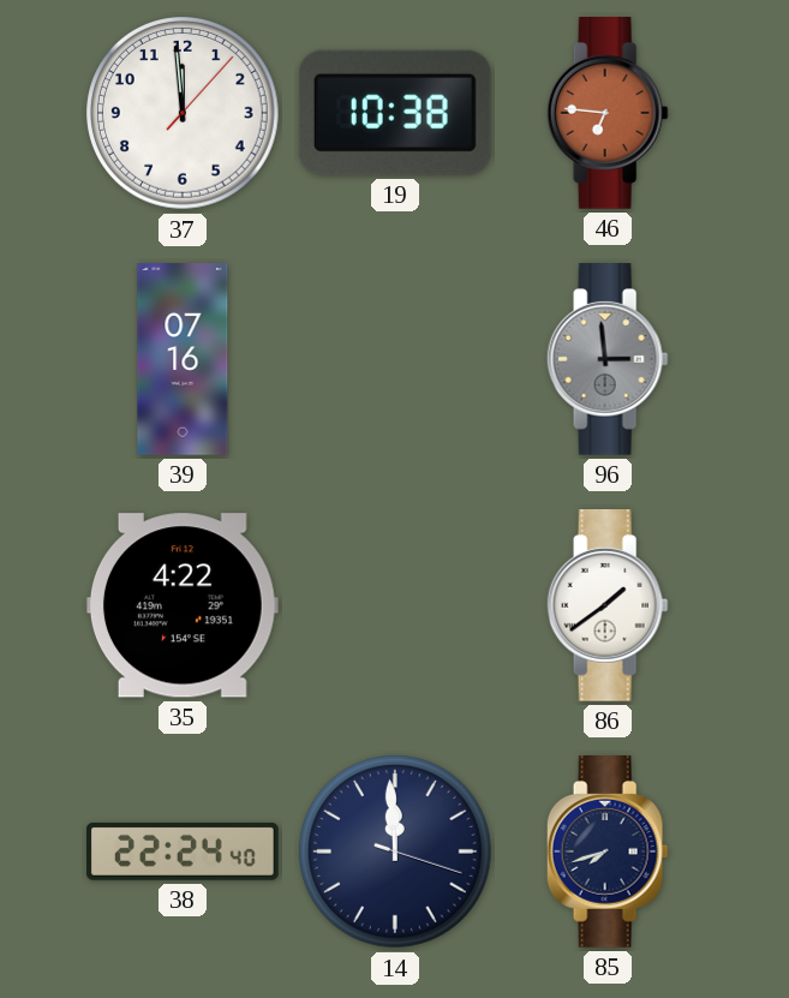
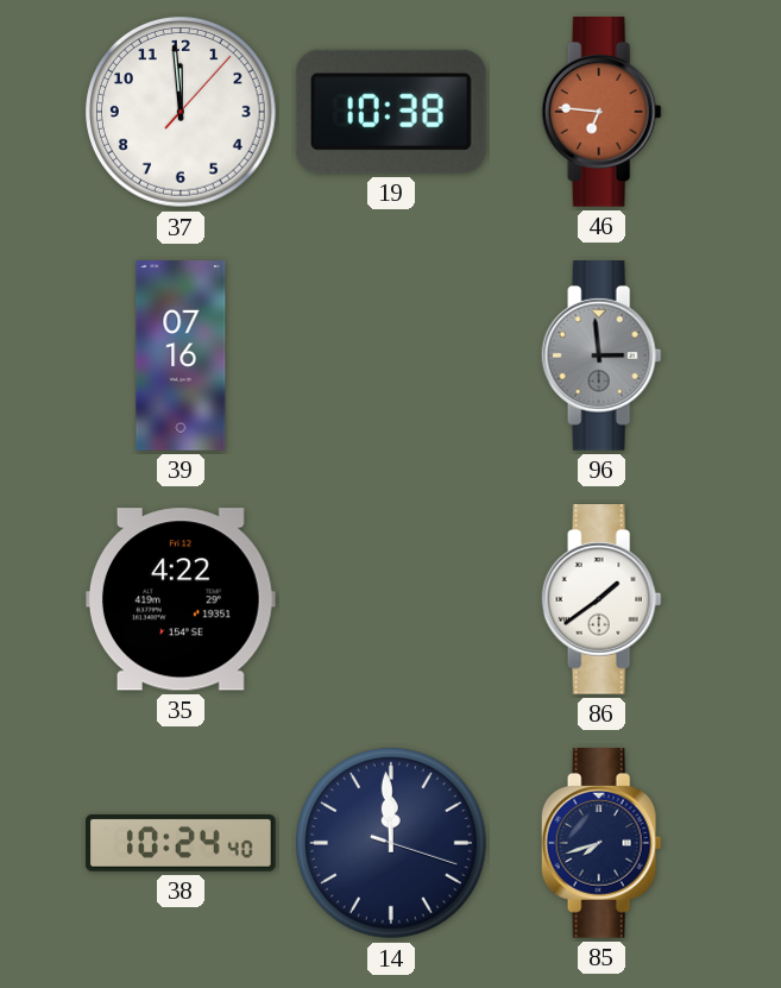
38: 22:24 -> 10:24
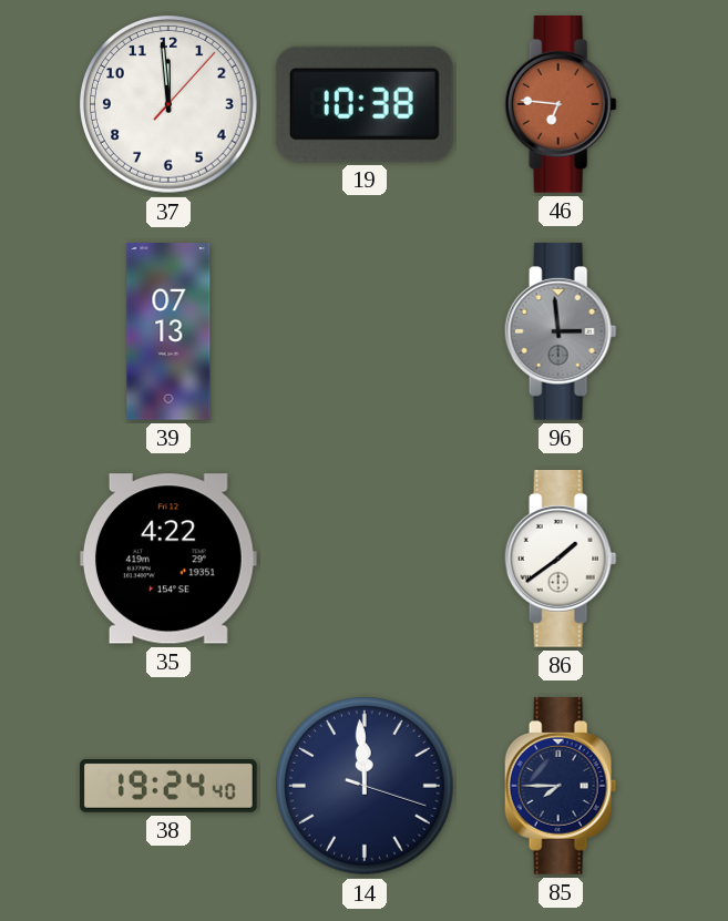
39: 07:16 -> 07:13
38: 10:24 -> 19:24
85: 7:42 -> 7:45
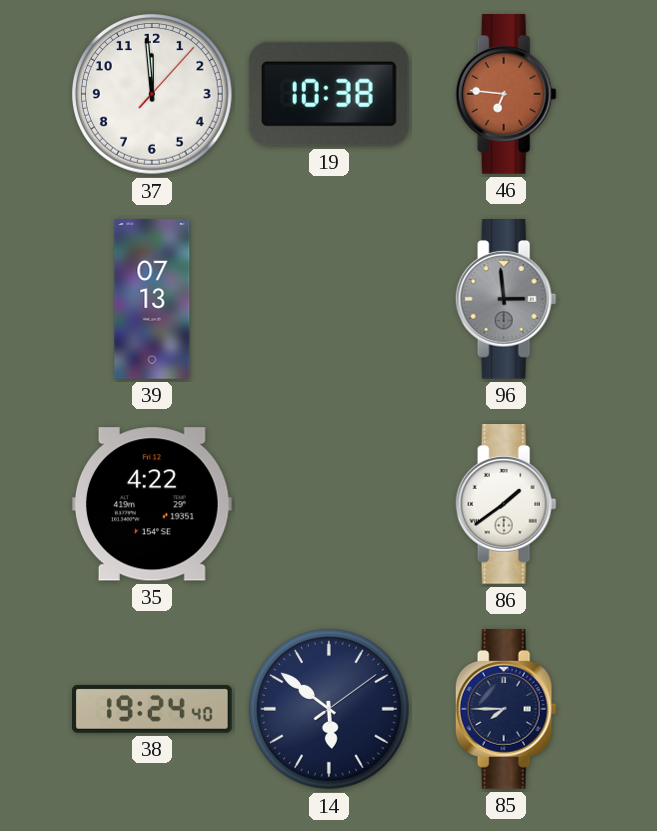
14: 11:59 -> 5:51
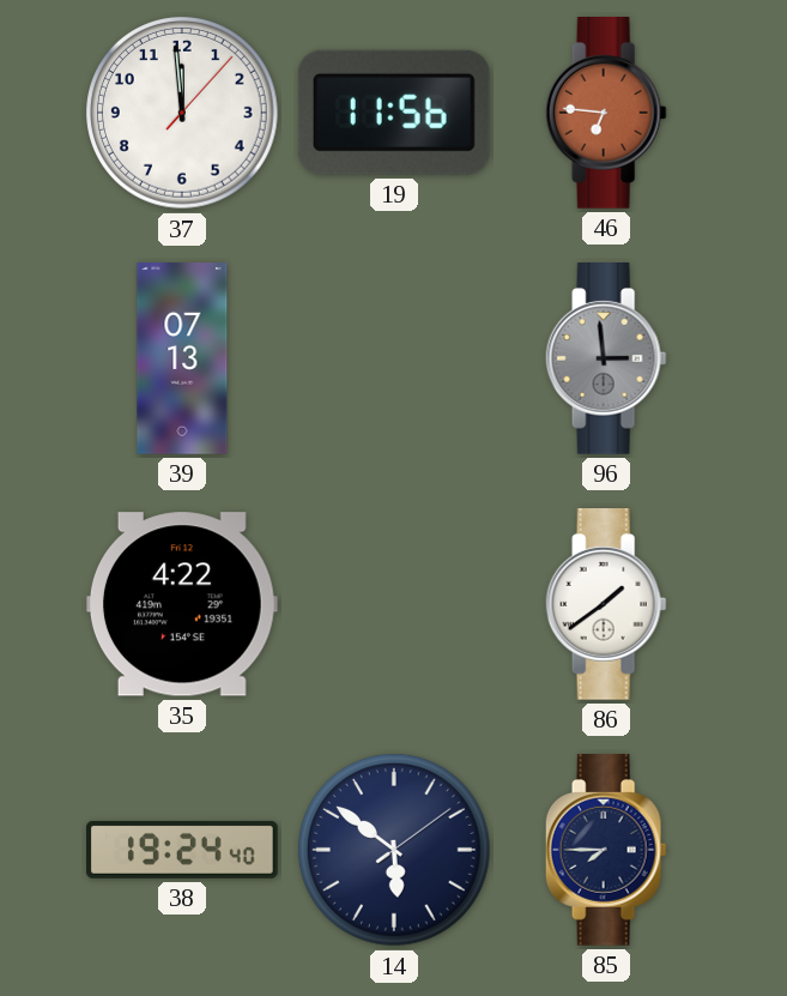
19: 10:38 -> 11:56
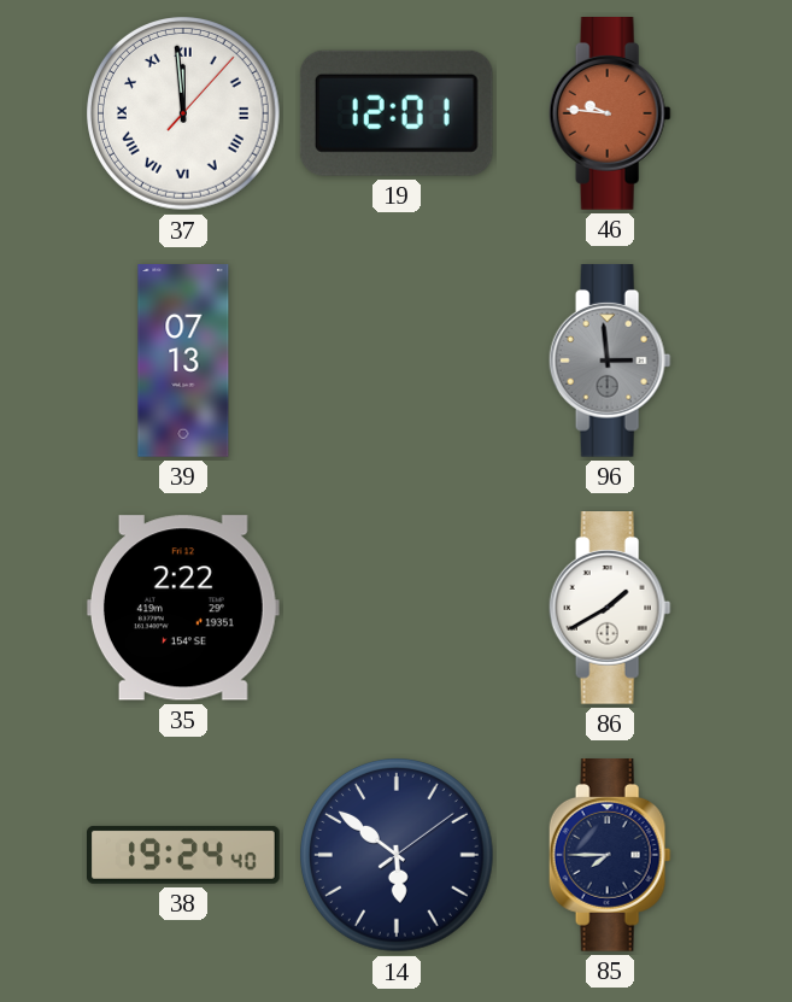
37 numerals: Arabic -> Roman
19: 11:56 -> 12:01
46: 6:46 -> 9:46
35: 4:22 -> 2:22
86: 1:39 -> 1:40
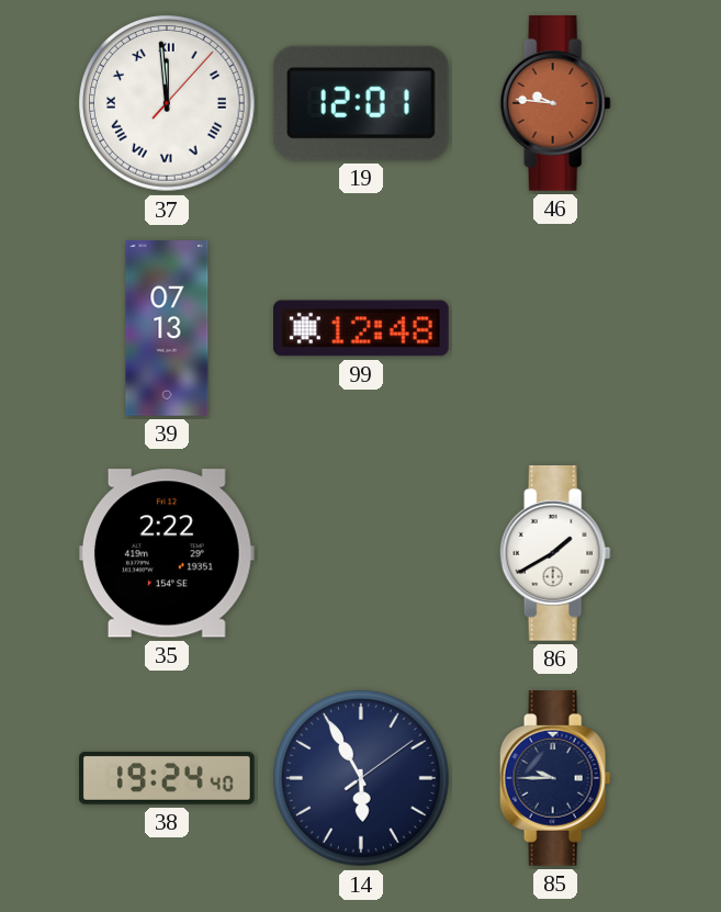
99: none -> 12:48
96: 2:59 -> none
14: 5:51 -> 5:55
85: 7:45 -> 9:45
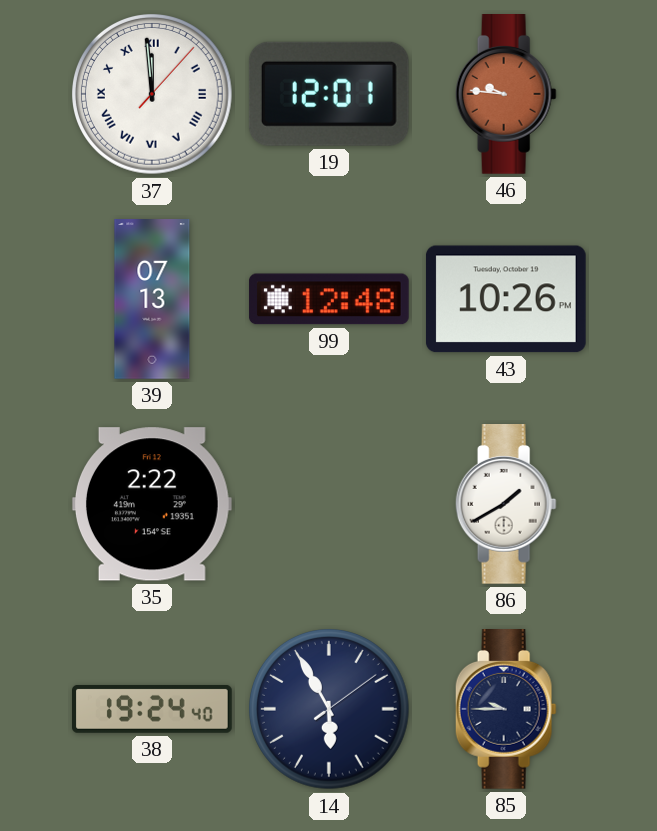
43: none -> 10:26
